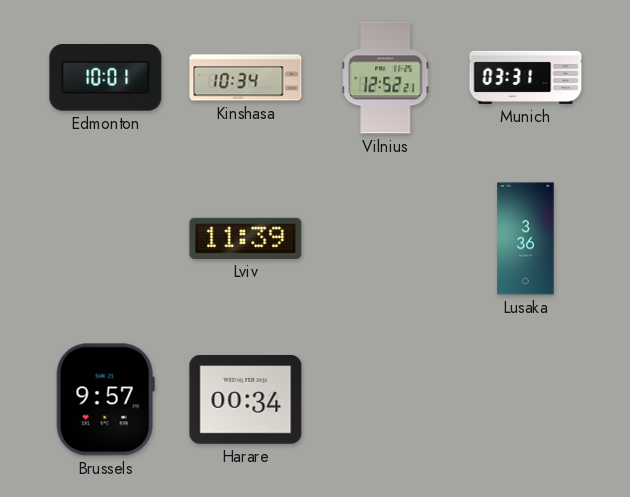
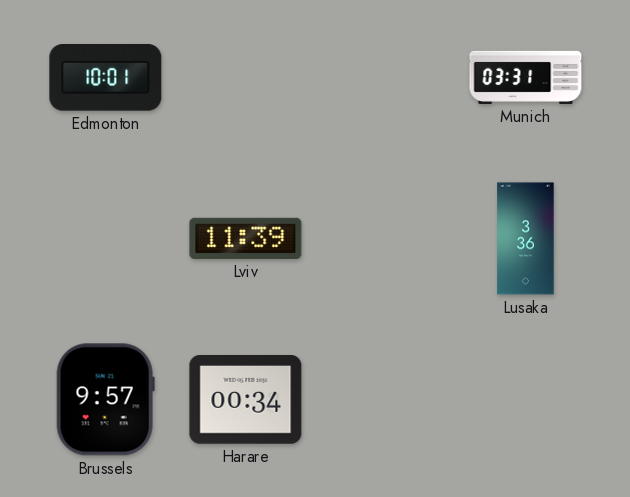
Kinshasa: 10:34 -> none
Vilnius: 12:52 -> none
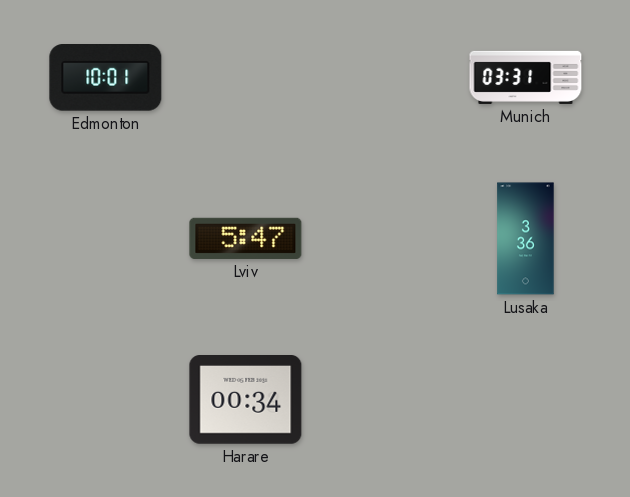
Lviv: 11:39 -> 5:47
Brussels: 9:57 -> none
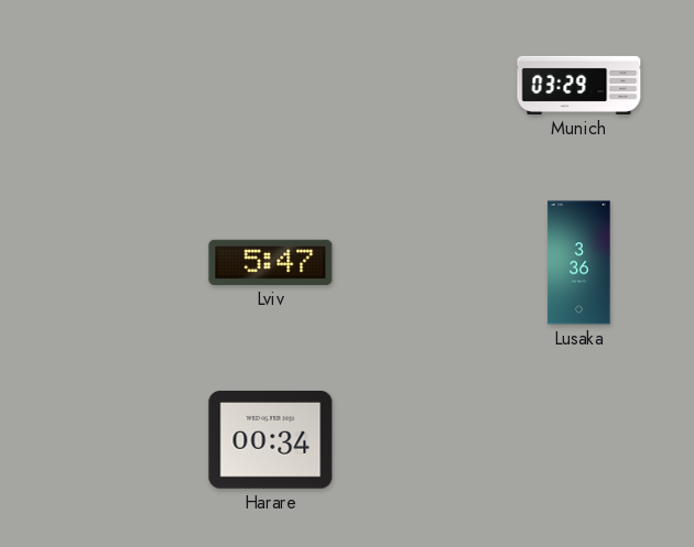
Edmonton: 10:01 -> none
Munich: 03:31 -> 03:29
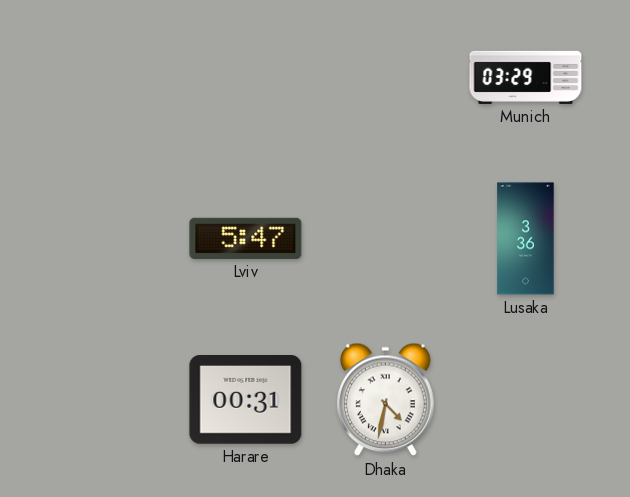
Harare: 00:34 -> 00:31
Dhaka: none -> 4:32
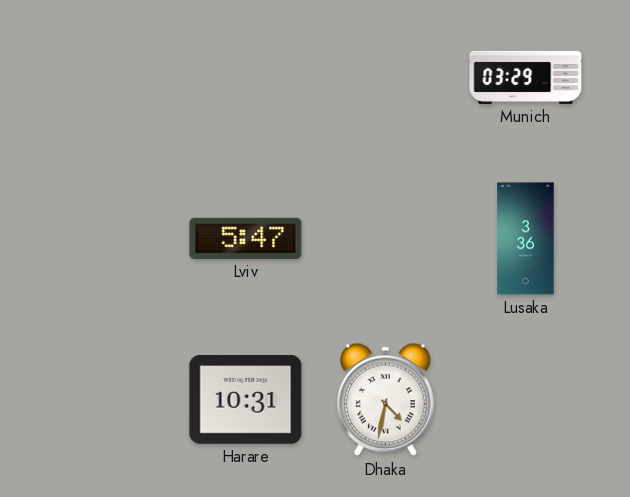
Harare: 00:31 -> 10:31
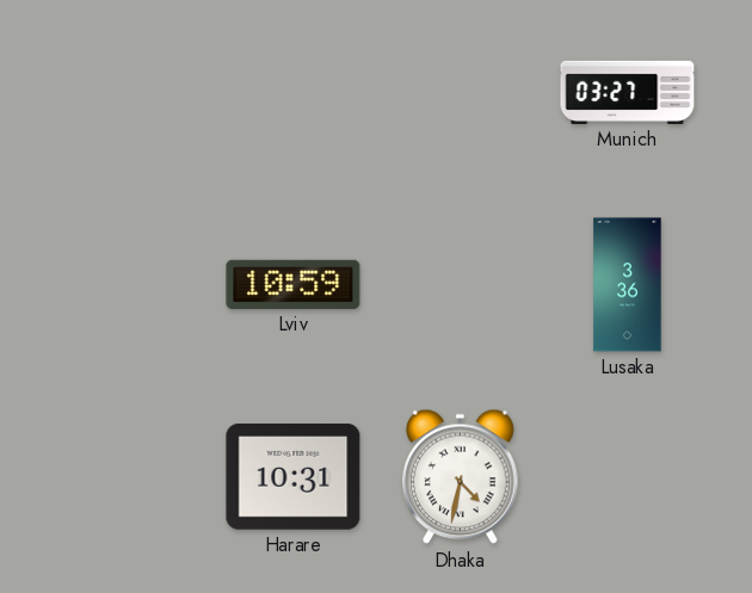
Munich: 03:29 -> 03:27
Lviv: 5:47 -> 10:59
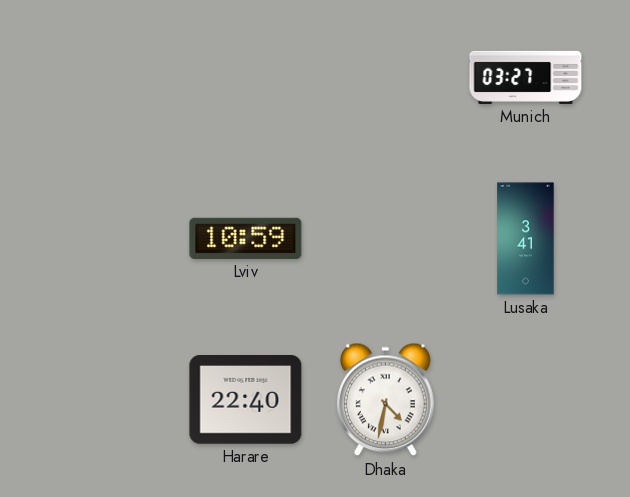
Lusaka: 3:36 -> 3:41
Harare: 10:31 -> 22:40
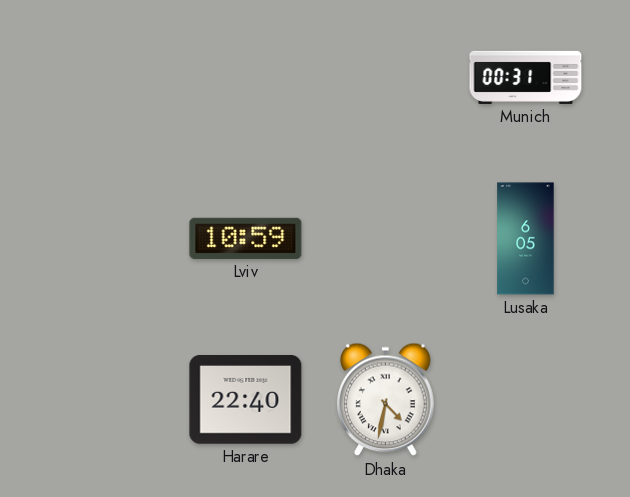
Munich: 03:27 -> 00:31
Lusaka: 3:41 -> 6:05
